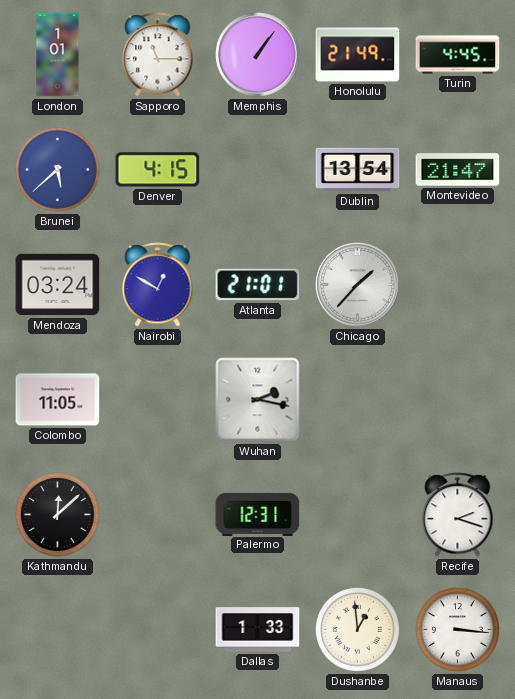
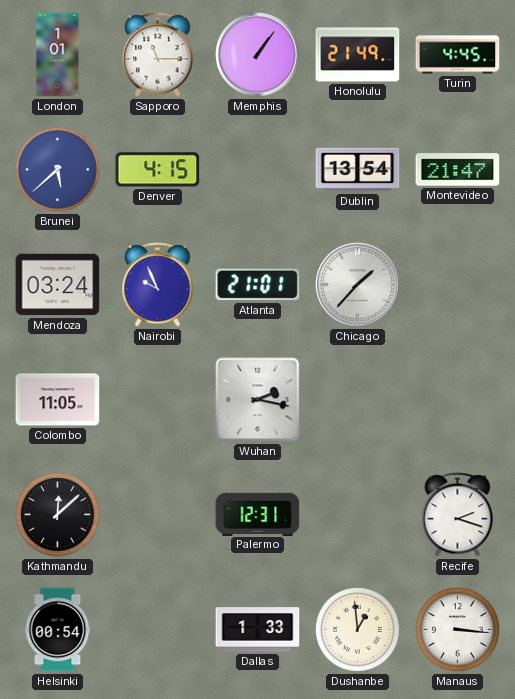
Nairobi: 12:50 -> 9:56
Helsinki: none -> 00:54
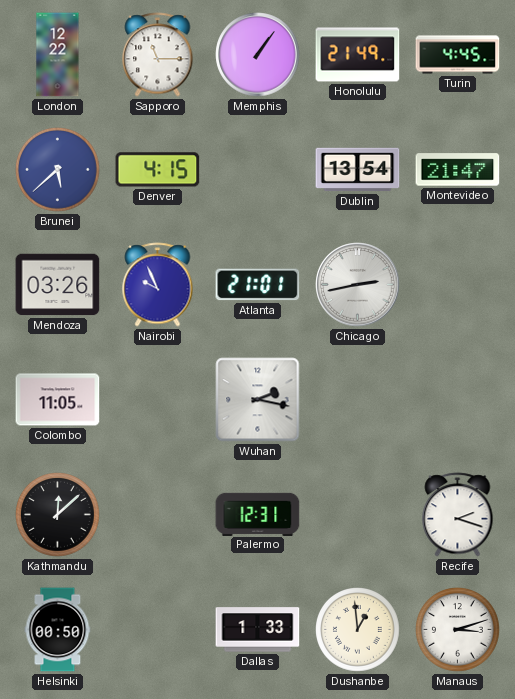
London: 1:01 -> 12:22
Mendoza: 03:24 -> 03:26
Chicago: 1:37 -> 2:43
Helsinki: 00:54 -> 00:50
Manaus: 3:16 -> 3:12
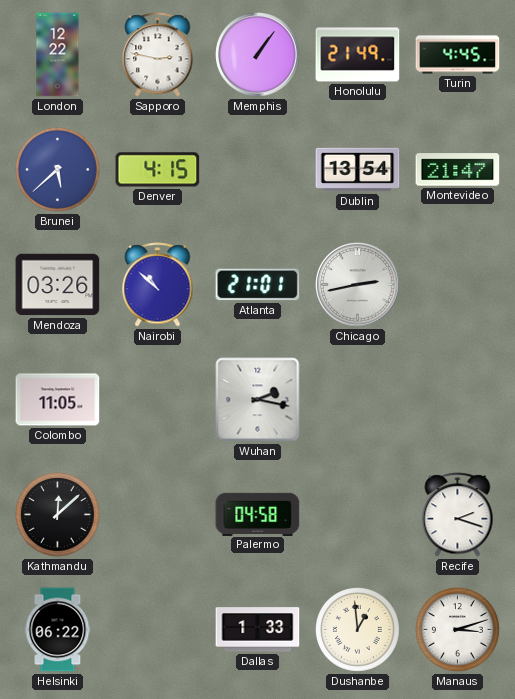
Sapporo: 11:15 -> 2:47
Nairobi: 9:56 -> 10:52
Palermo: 12:31 -> 04:58
Helsinki: 00:50 -> 06:22
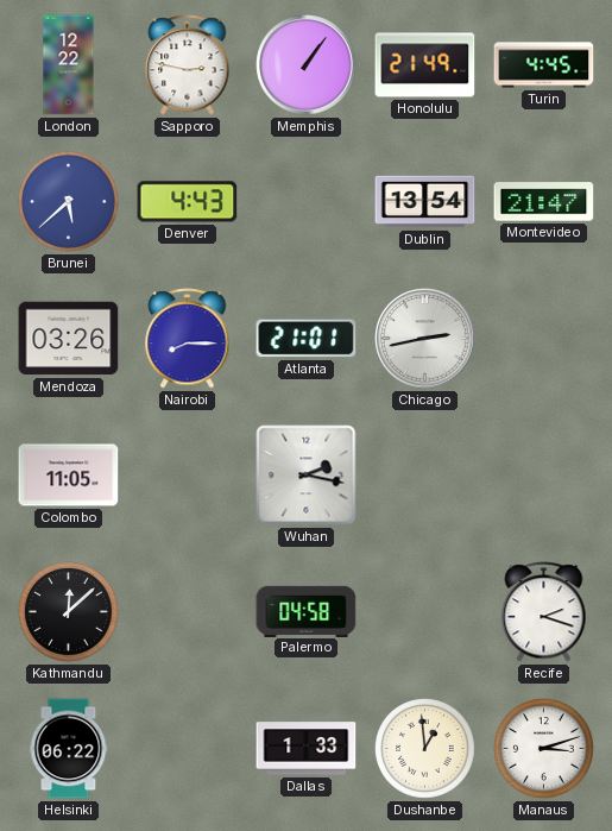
Denver: 4:15 -> 4:43
Nairobi: 10:52 -> 8:15
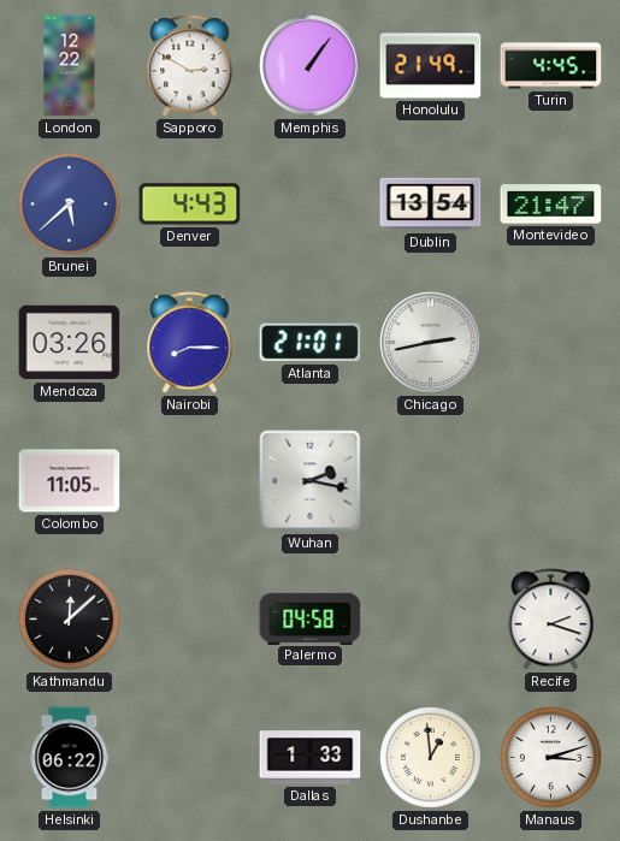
Sapporo: 2:47 -> 2:50
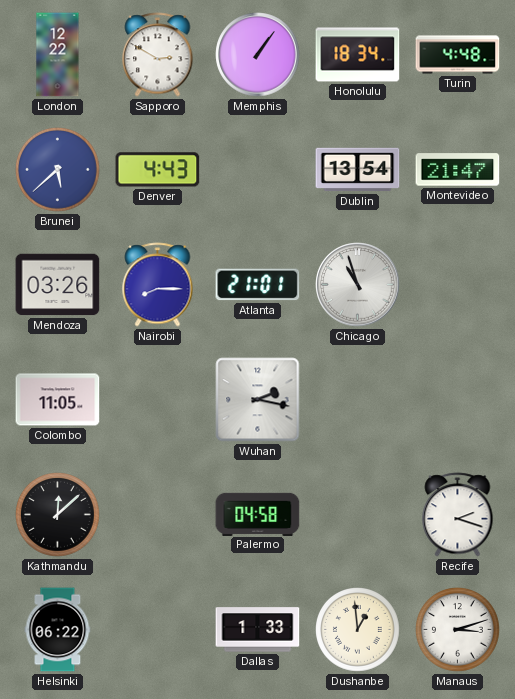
Honolulu: 21:49 -> 18:34
Turin: 4:45 -> 4:48
Chicago: 2:43 -> 10:57
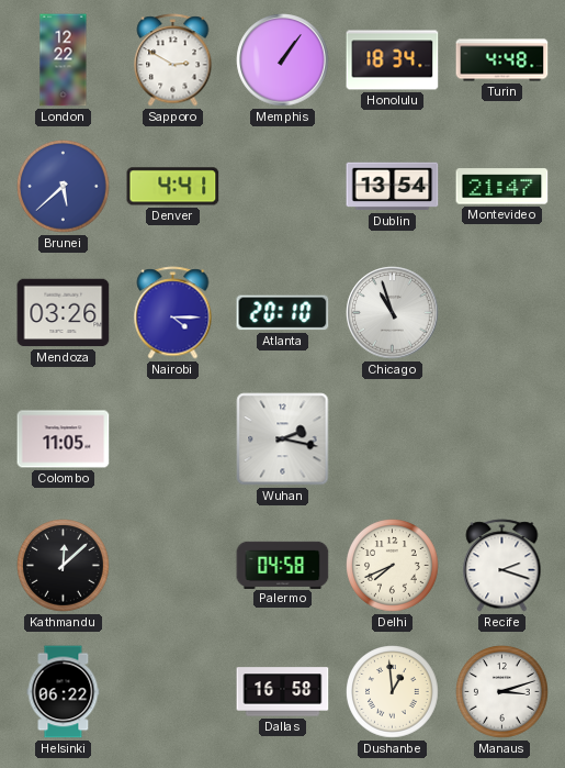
Denver: 4:43 -> 4:41
Nairobi: 8:15 -> 4:15
Atlanta: 21:01 -> 20:10
Delhi: none -> 7:41
Dallas: 1:33 -> 16:58
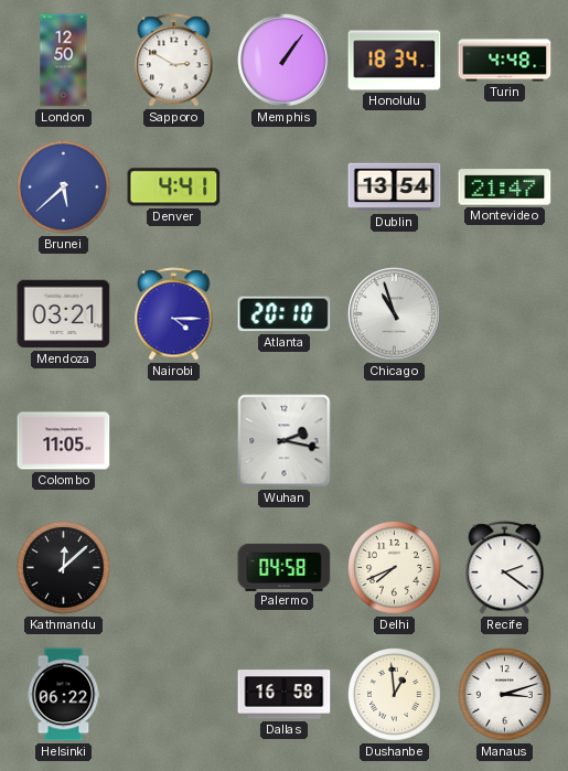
London: 12:22 -> 12:50
Mendoza: 03:26 -> 03:21
Recife: 2:18 -> 2:21
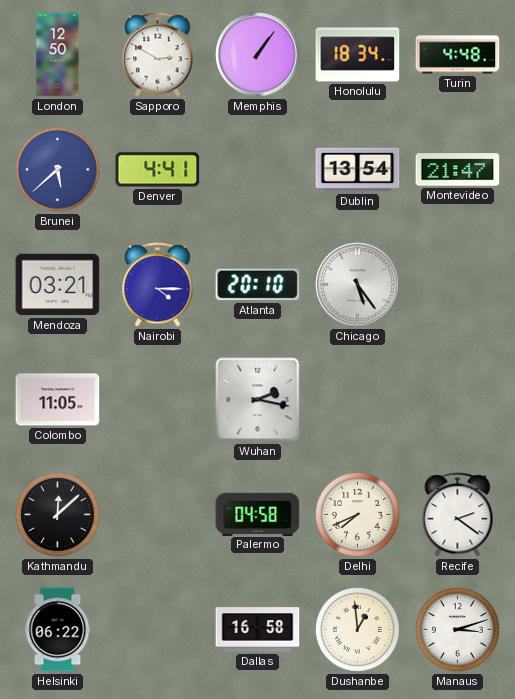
Chicago: 10:57 -> 5:24
